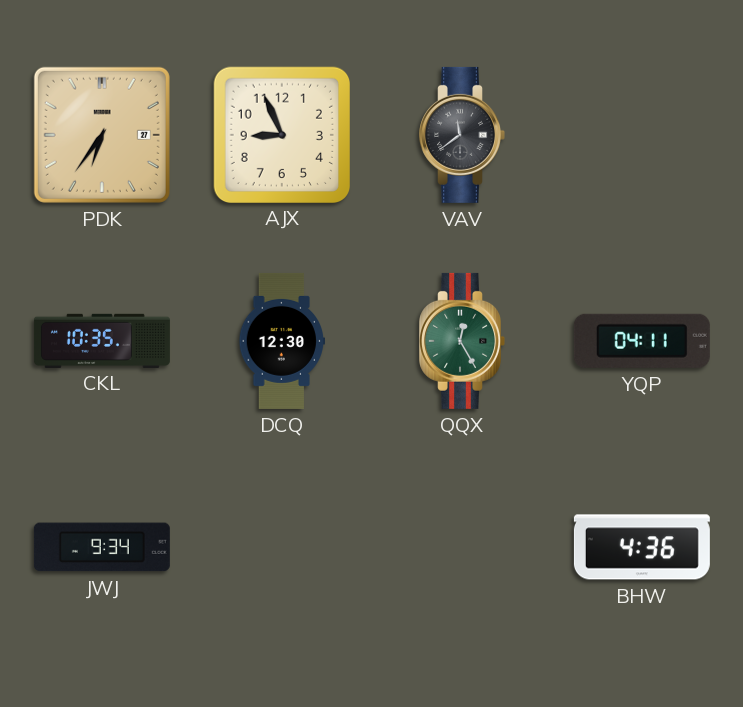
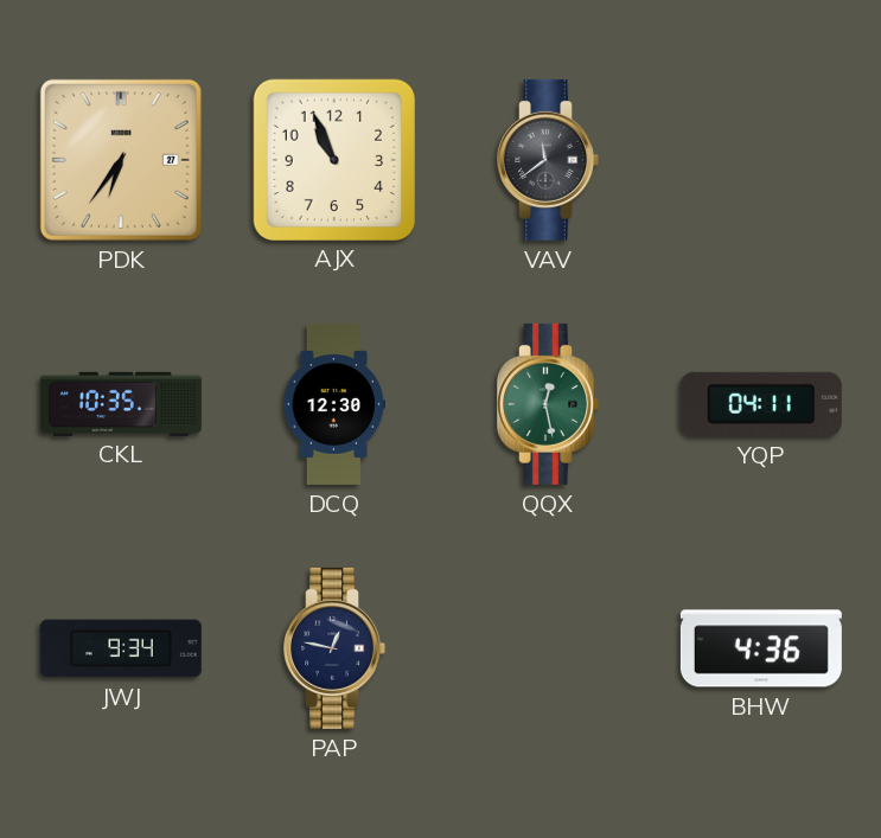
AJX: 8:56 -> 10:56
QQX: 12:25 -> 12:28
PAP: none -> 12:47
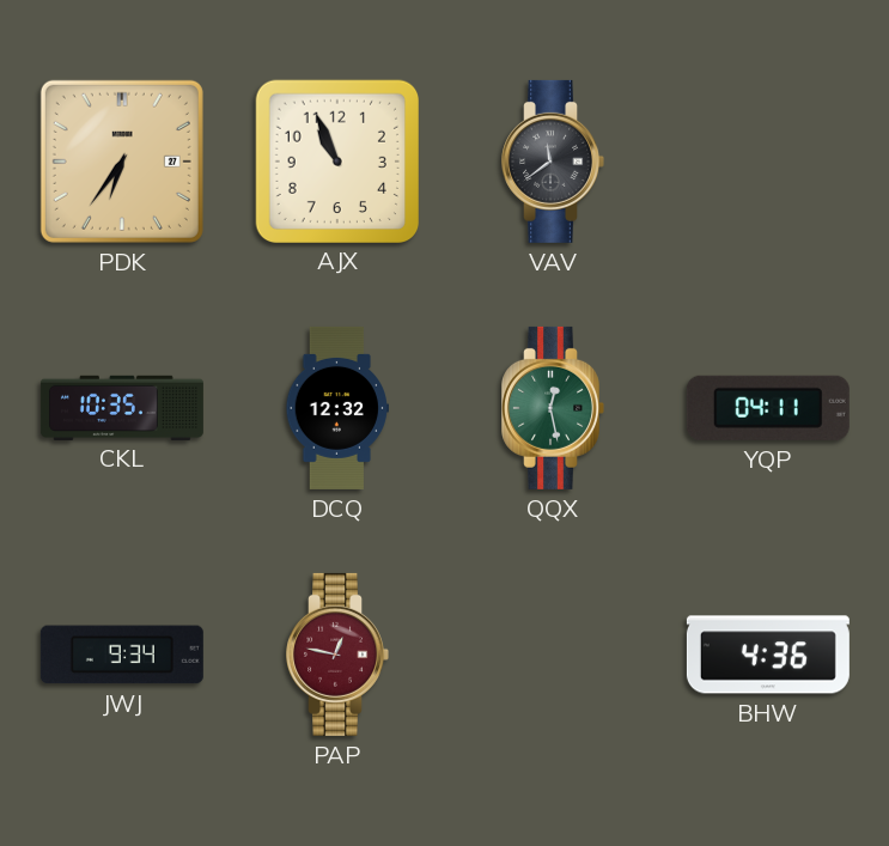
DCQ: 12:30 -> 12:32
PAP dial: navy -> burgundy
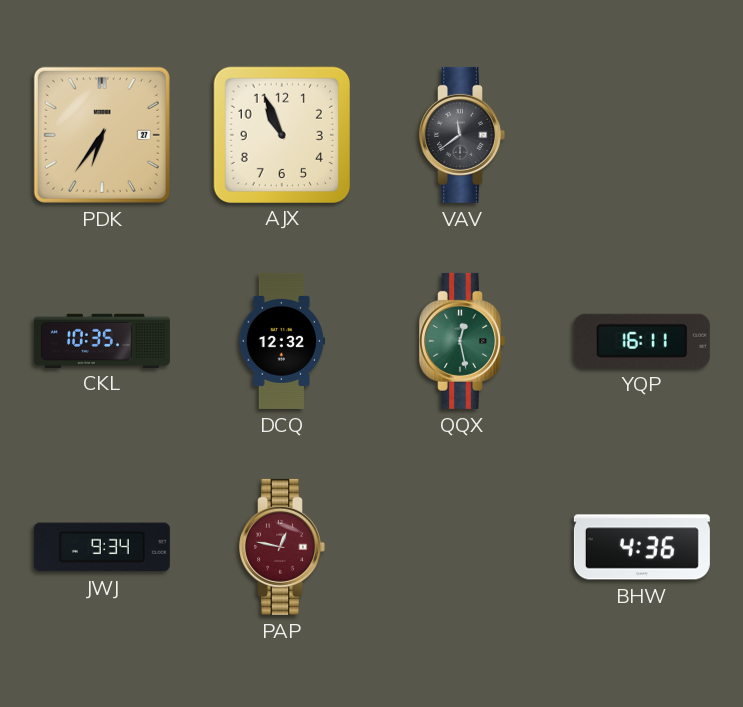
YQP: 04:11 -> 16:11
